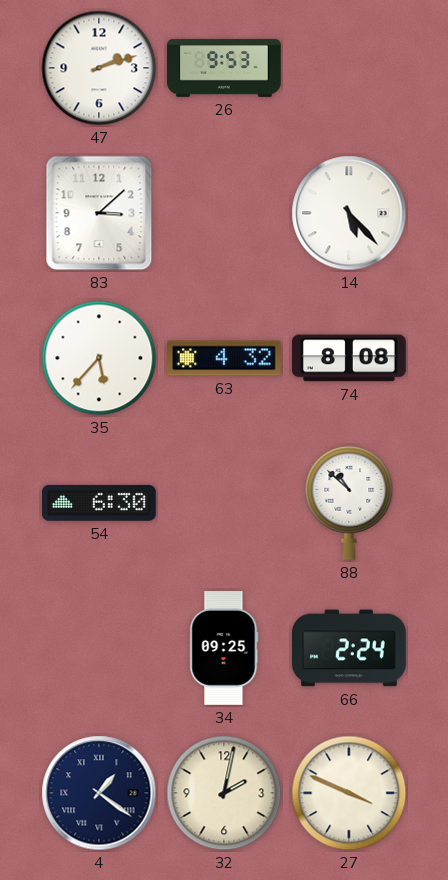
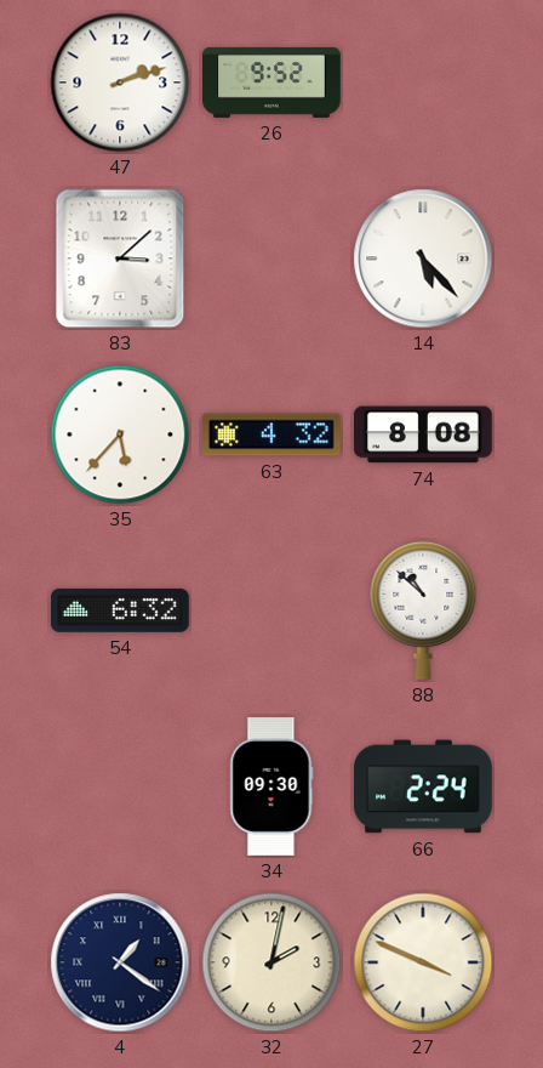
26: 9:53 -> 9:52
54: 6:30 -> 6:32
34: 09:25 -> 09:30
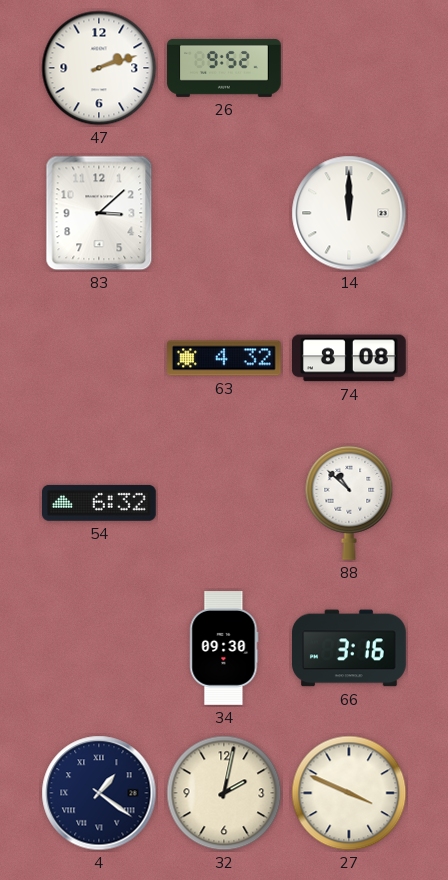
14: 5:23 -> 12:00
35: 5:37 -> none
66: 2:24 -> 3:16
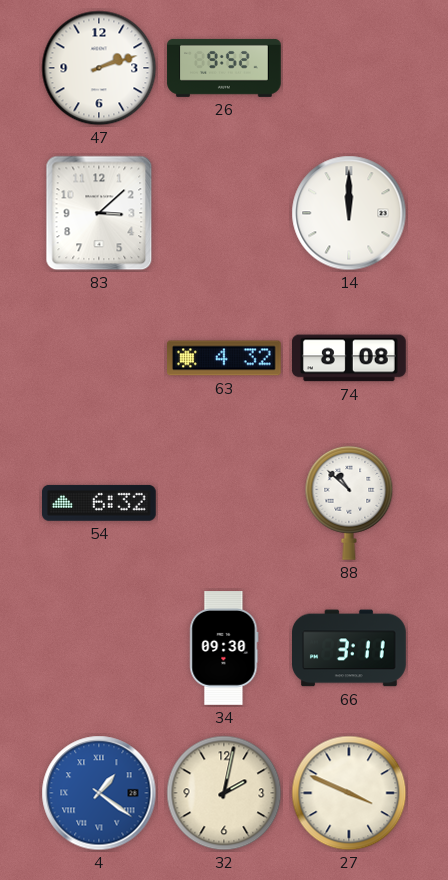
66: 3:16 -> 3:11
4 dial: navy -> blue
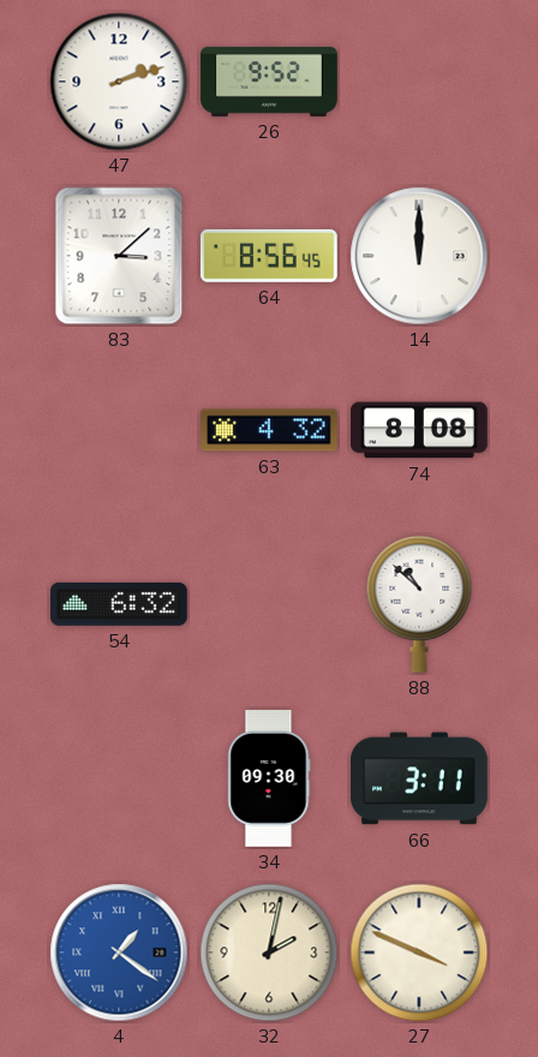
64: none -> 8:56
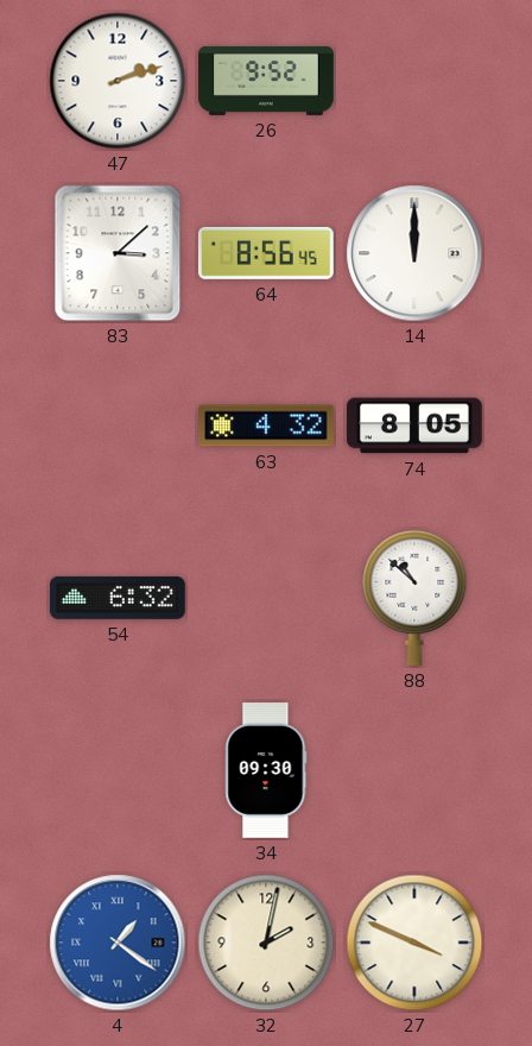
74: 8:08 -> 8:05
66: 3:11 -> none
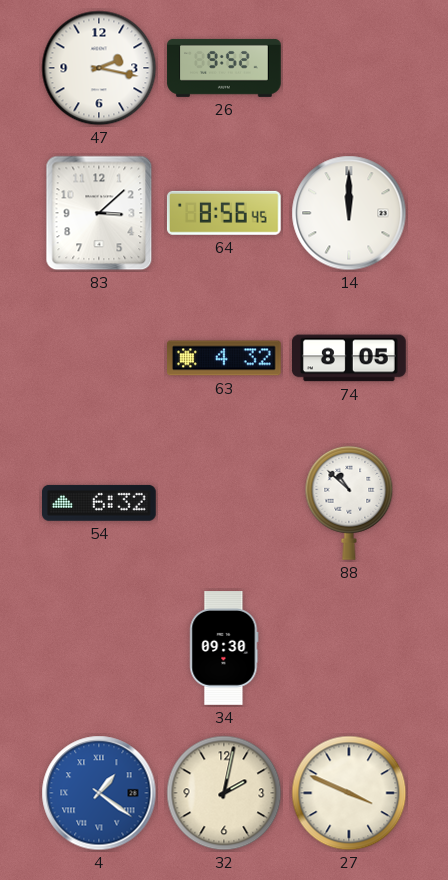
47: 2:12 -> 2:17
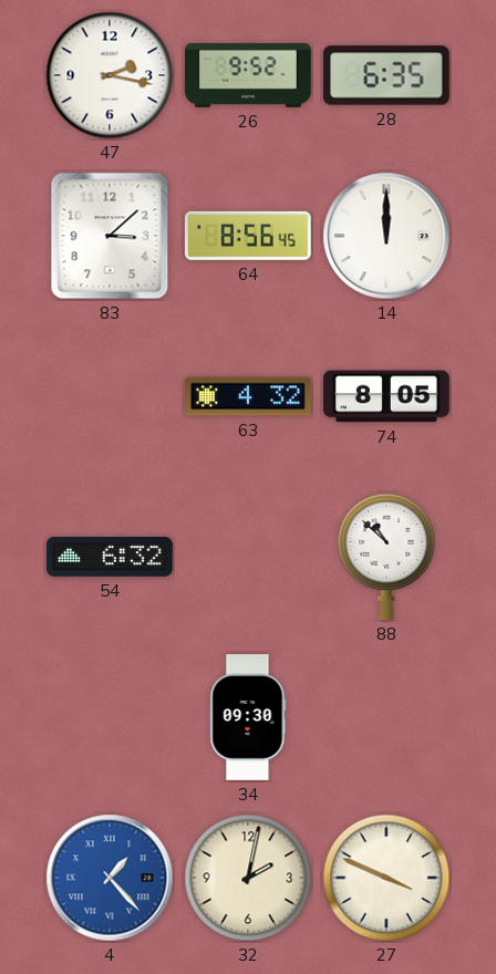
28: none -> 6:35
4: 1:21 -> 1:23
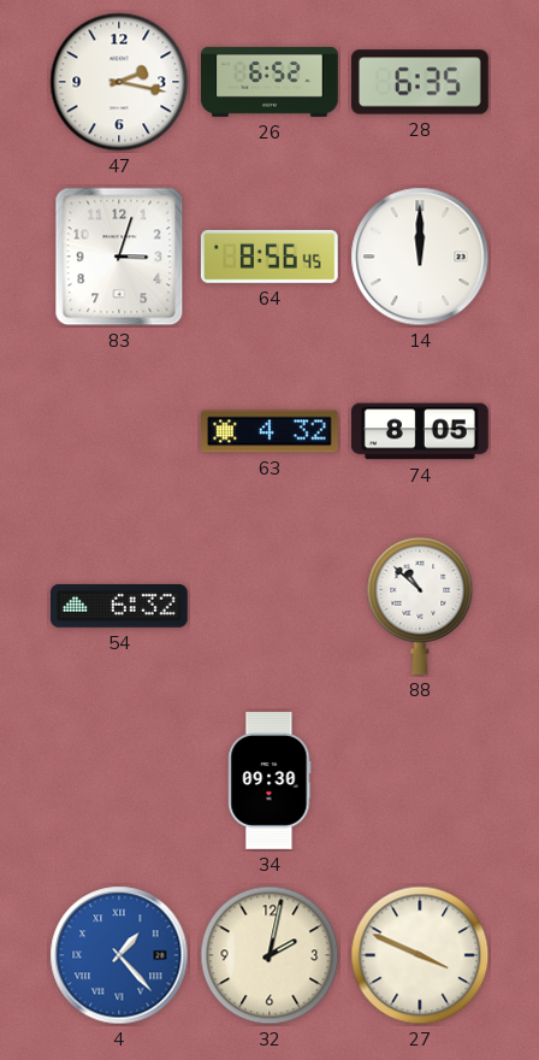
26: 9:52 -> 6:52
83: 3:08 -> 3:03
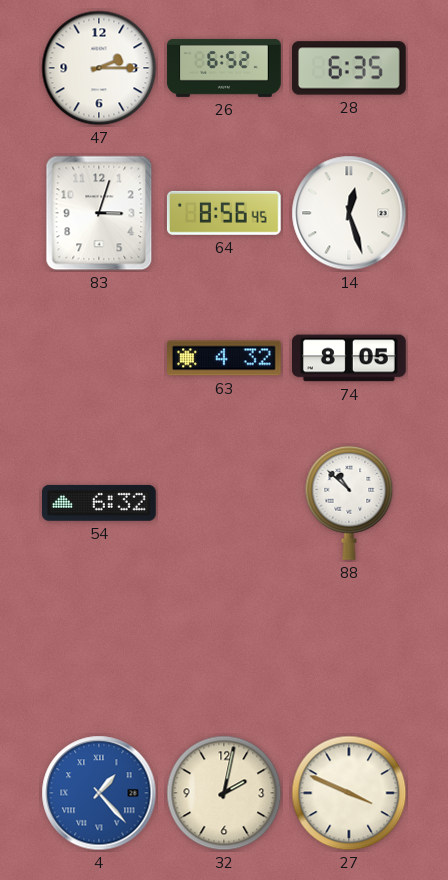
47: 2:17 -> 2:15
14: 12:00 -> 12:27
34: 09:30 -> none
